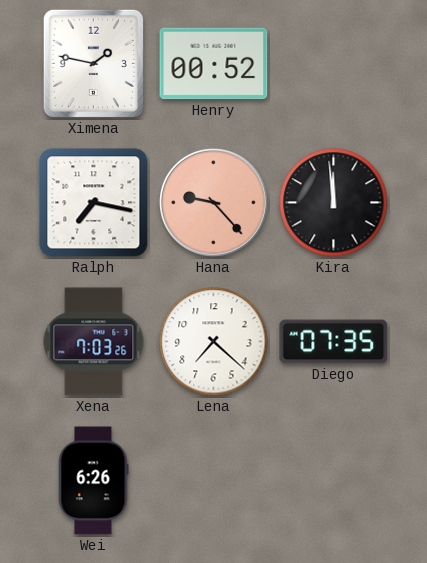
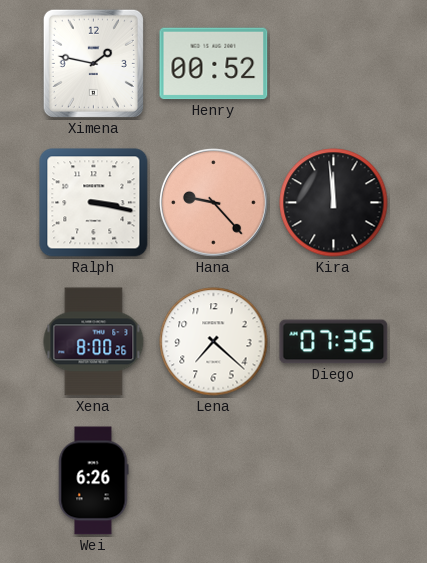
Ralph: 7:17 -> 3:17
Xena: 7:03 -> 8:00
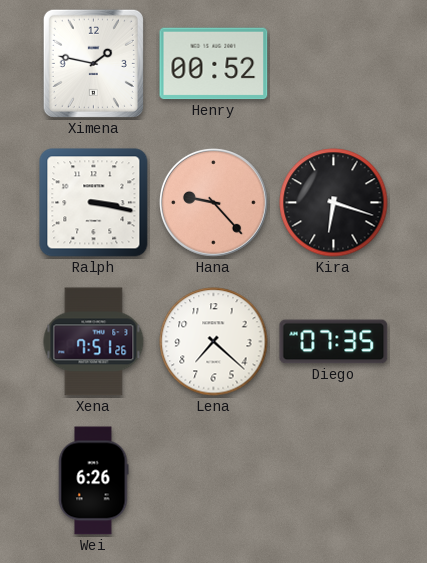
Kira: 11:59 -> 6:18
Xena: 8:00 -> 7:51
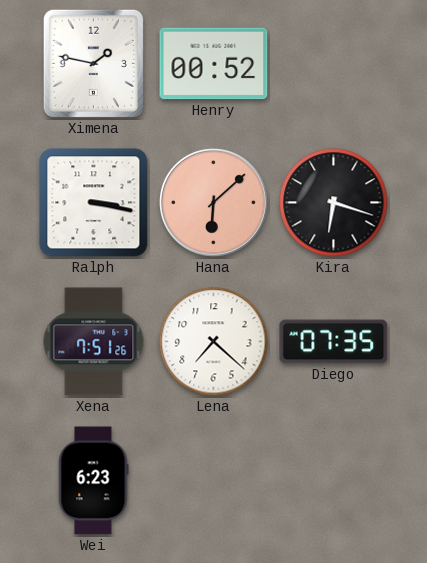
Hana: 9:23 -> 6:08
Wei: 6:26 -> 6:23
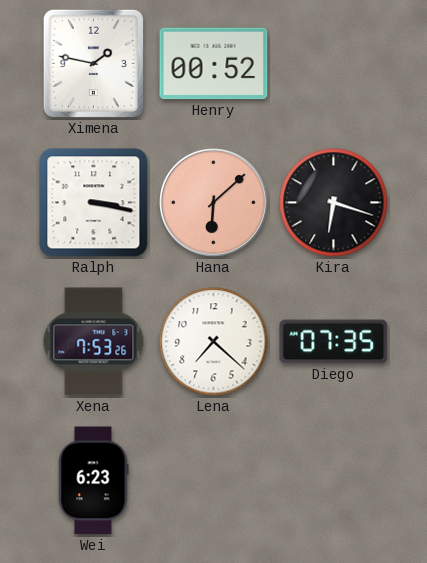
Xena: 7:51 -> 7:53
